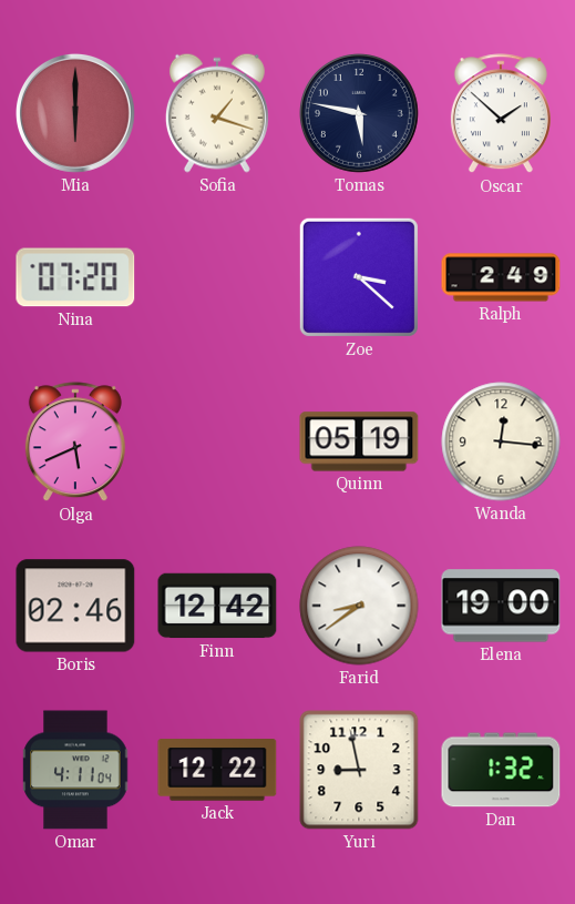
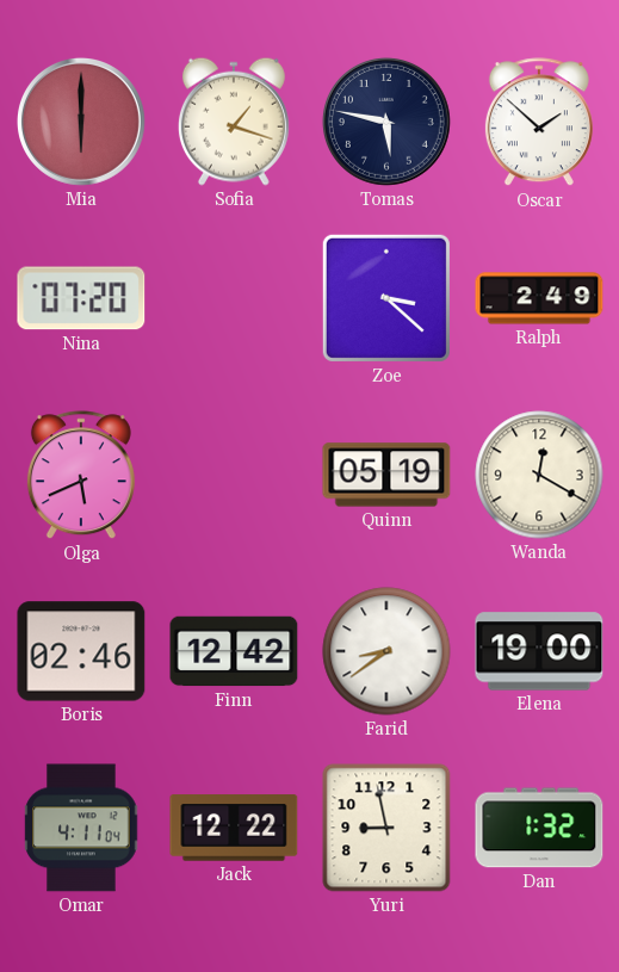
Wanda: 12:16 -> 12:20
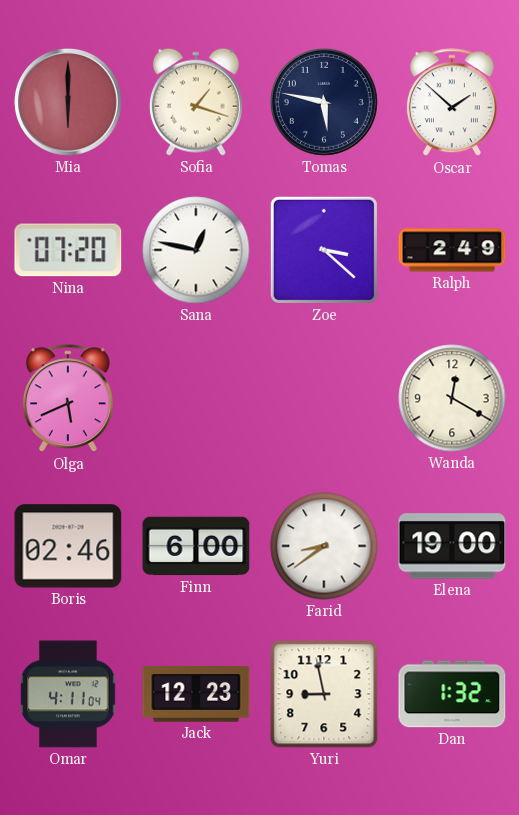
Sana: none -> 12:47
Quinn: 05:19 -> none
Finn: 12:42 -> 6:00
Jack: 12:22 -> 12:23
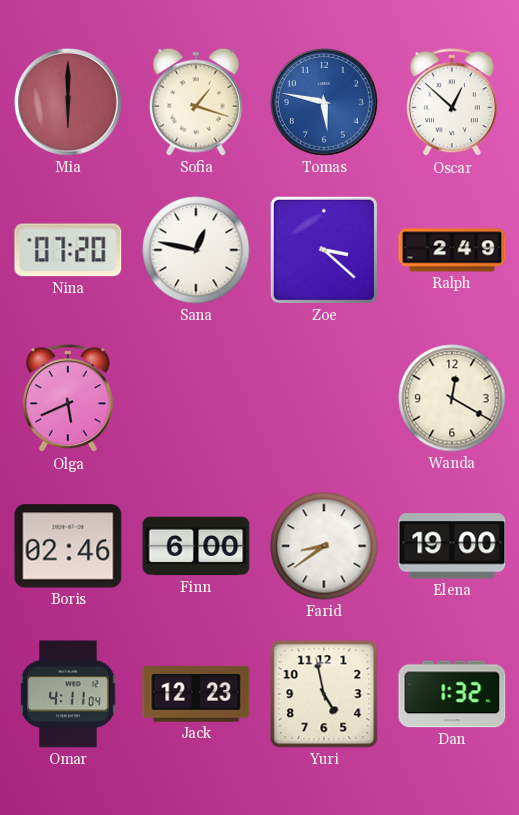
Tomas dial: navy -> blue
Oscar: 1:52 -> 12:52
Yuri: 8:58 -> 4:58
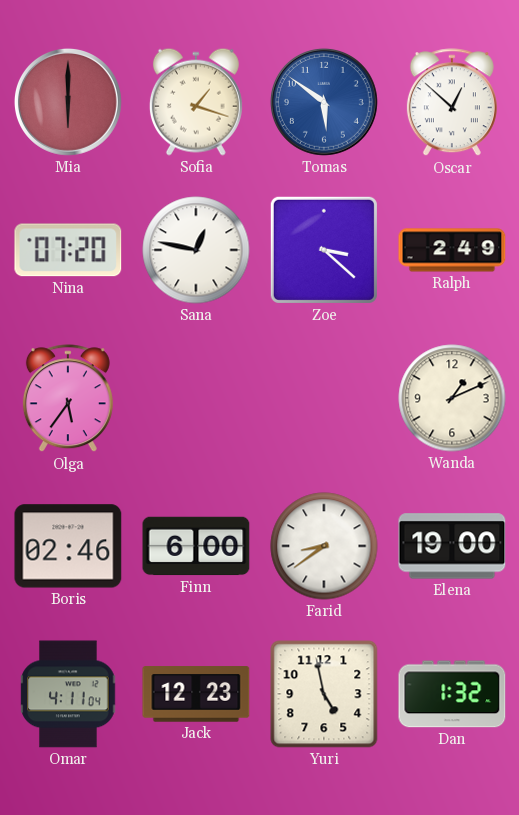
Tomas: 5:47 -> 5:51
Olga: 5:41 -> 5:36
Wanda: 12:20 -> 1:11
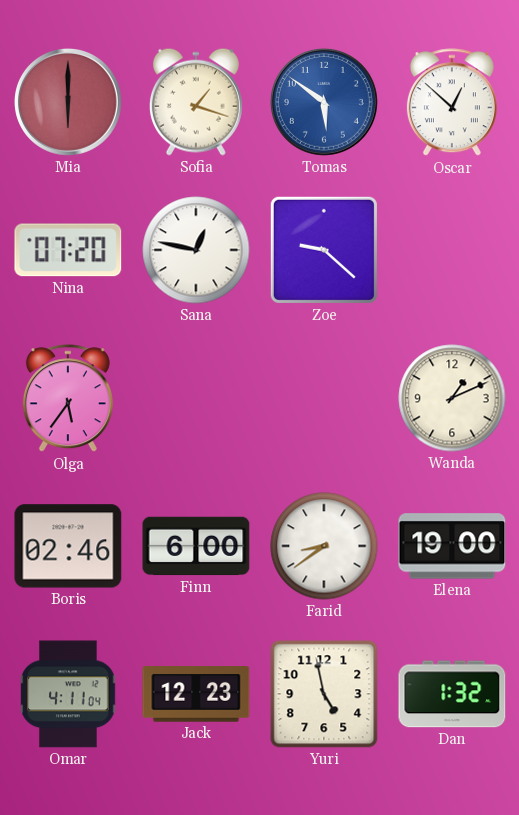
Zoe: 3:22 -> 9:22
Ralph: 2:49 -> none
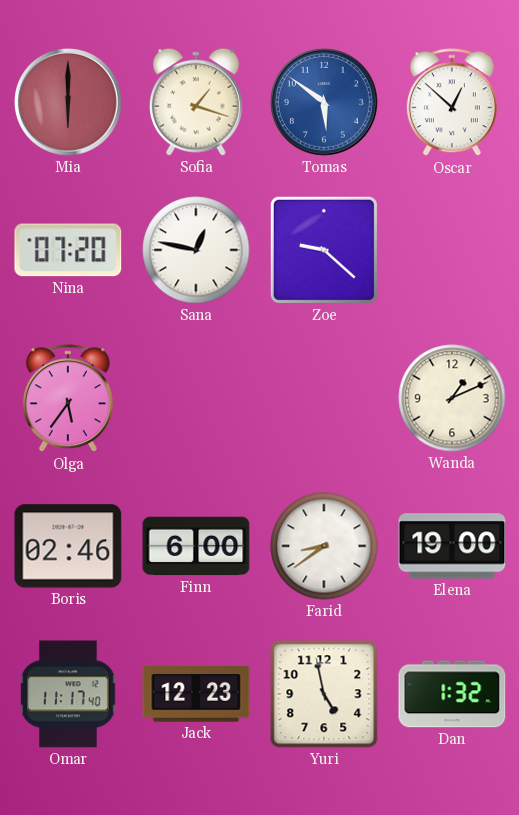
Omar: 4:11 -> 11:17
